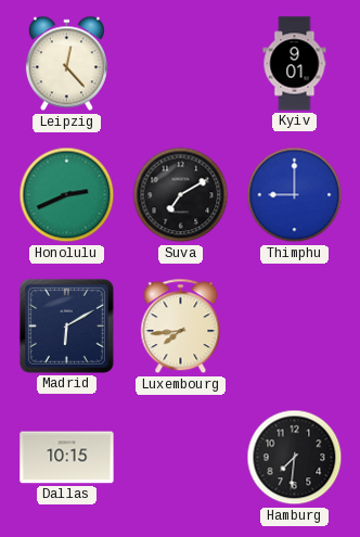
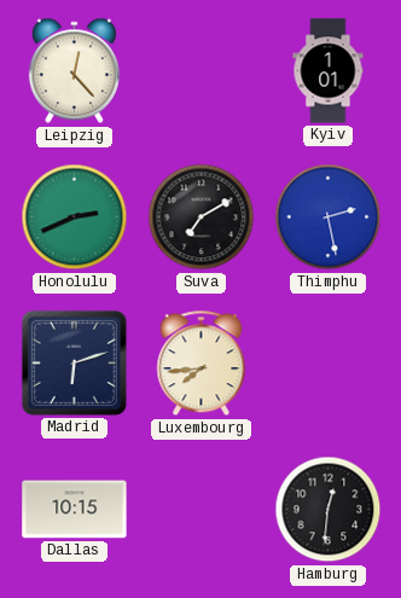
Kyiv: 9:01 -> 1:01
Thimphu: 9:00 -> 2:28
Madrid: 6:10 -> 6:12
Hamburg: 7:31 -> 12:31
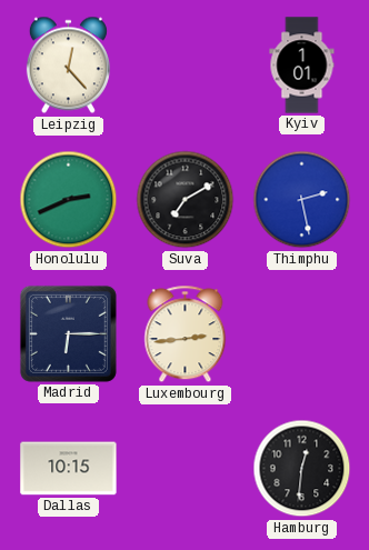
Madrid: 6:12 -> 6:15
Luxembourg: 7:44 -> 2:44
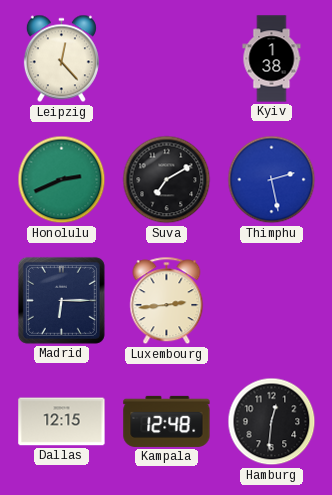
Kyiv: 1:01 -> 1:38
Dallas: 10:15 -> 12:15
Kampala: none -> 12:48
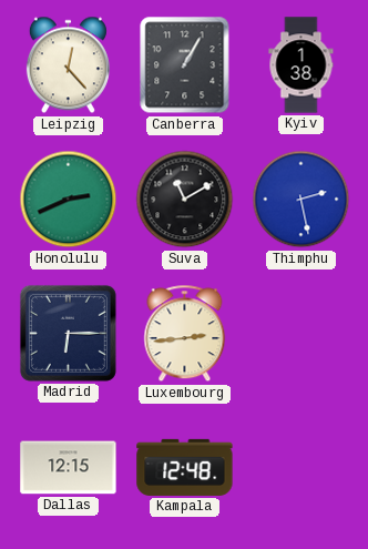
Canberra: none -> 1:05
Suva: 7:10 -> 11:10
Hamburg: 12:31 -> none
